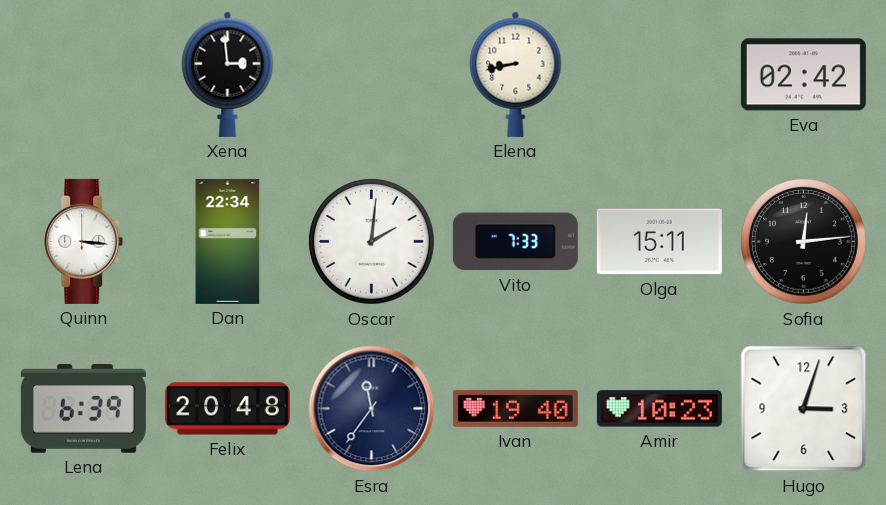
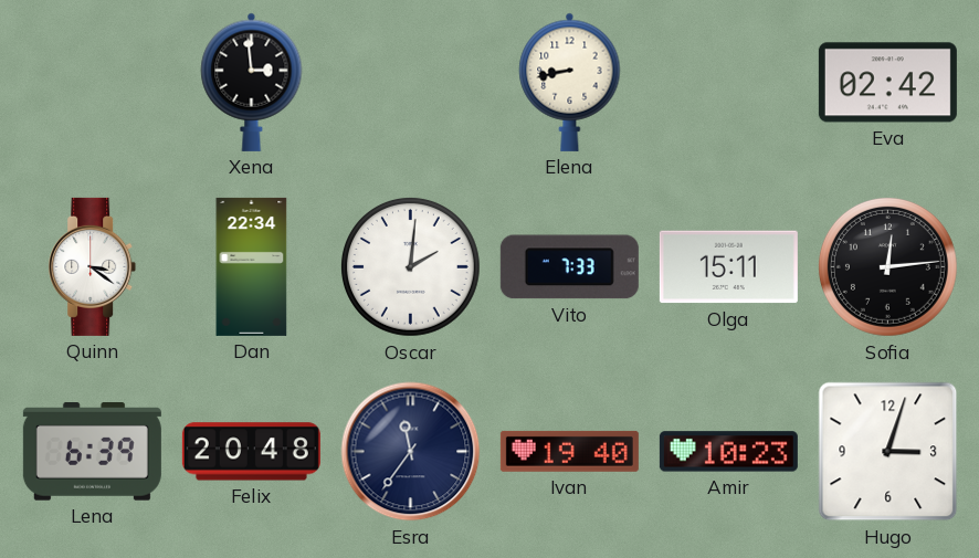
Quinn: 3:16 -> 3:21
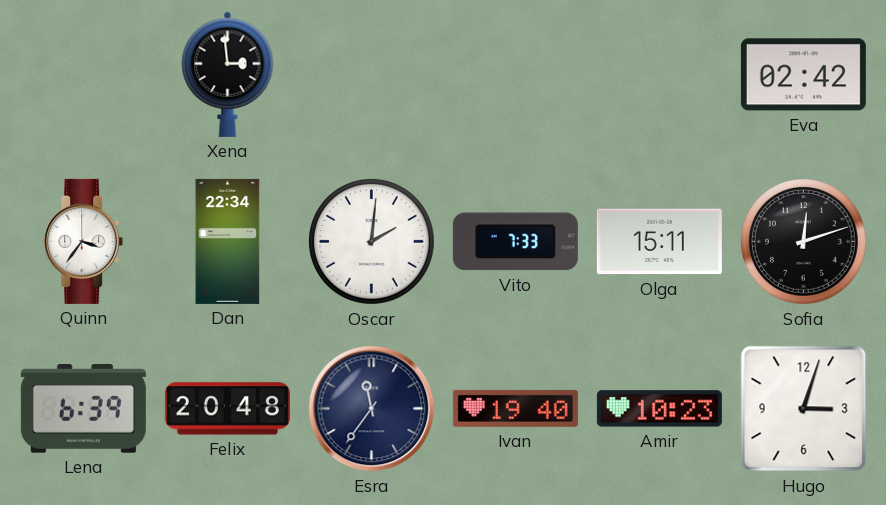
Elena: 8:43 -> none
Quinn: 3:21 -> 3:36
Sofia: 12:14 -> 12:12
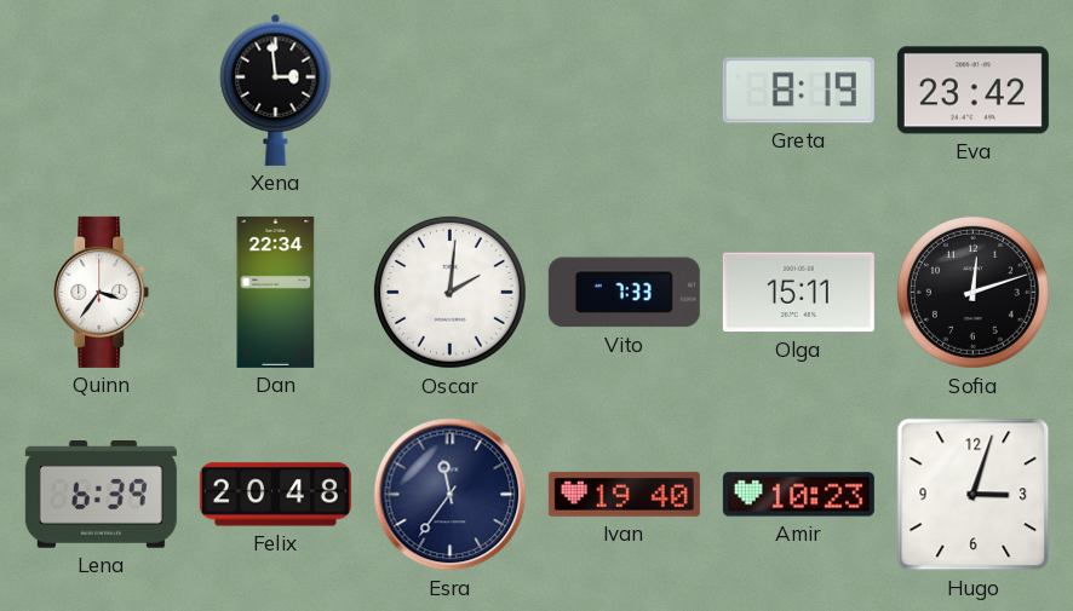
Greta: none -> 8:19
Eva: 02:42 -> 23:42
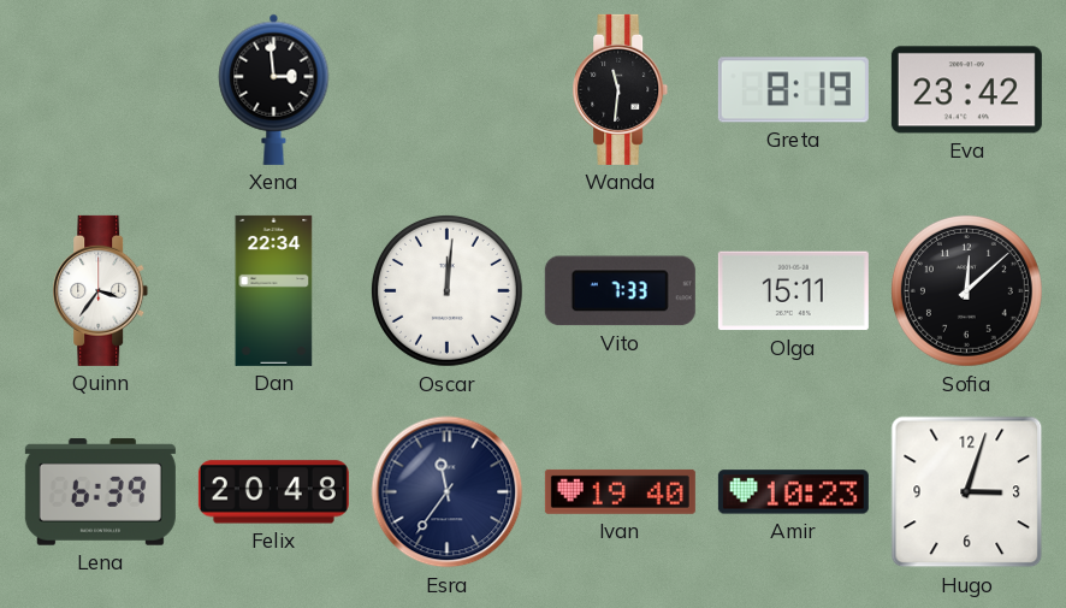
Wanda: none -> 11:31
Oscar: 2:01 -> 12:01
Sofia: 12:12 -> 12:08
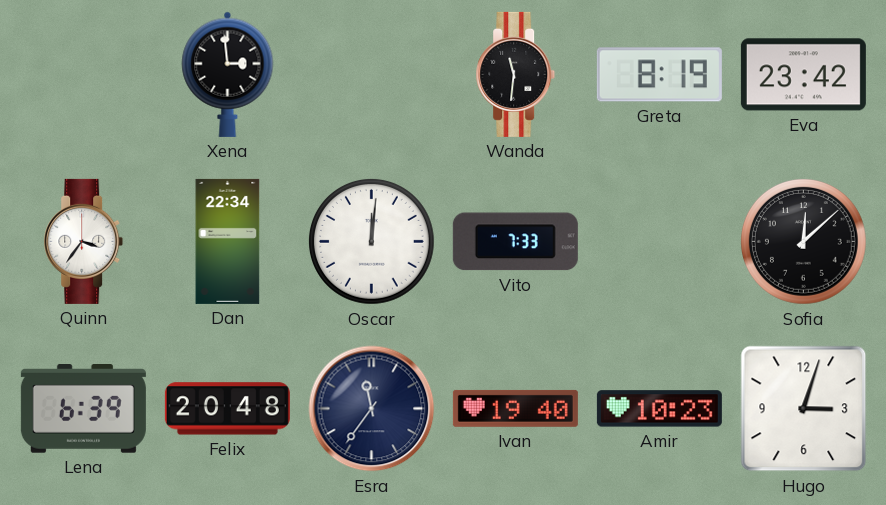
Olga: 15:11 -> none
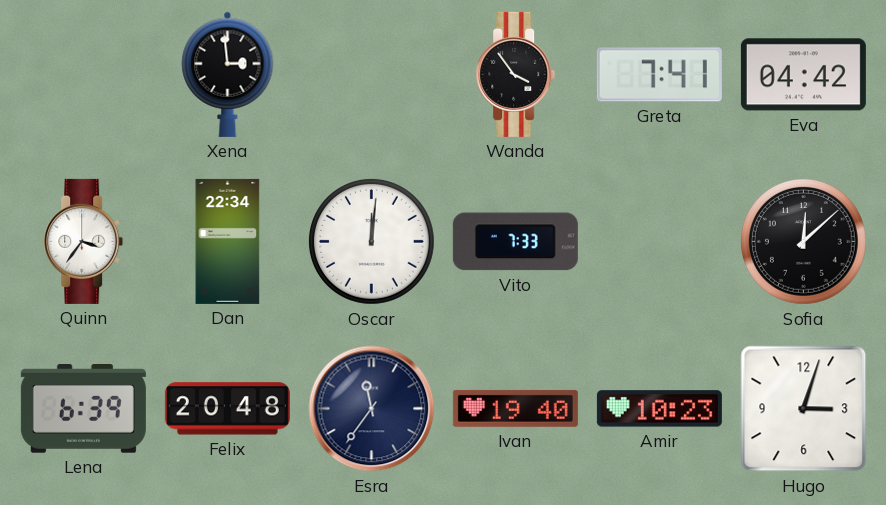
Wanda: 11:31 -> 3:54
Greta: 8:19 -> 7:41
Eva: 23:42 -> 04:42
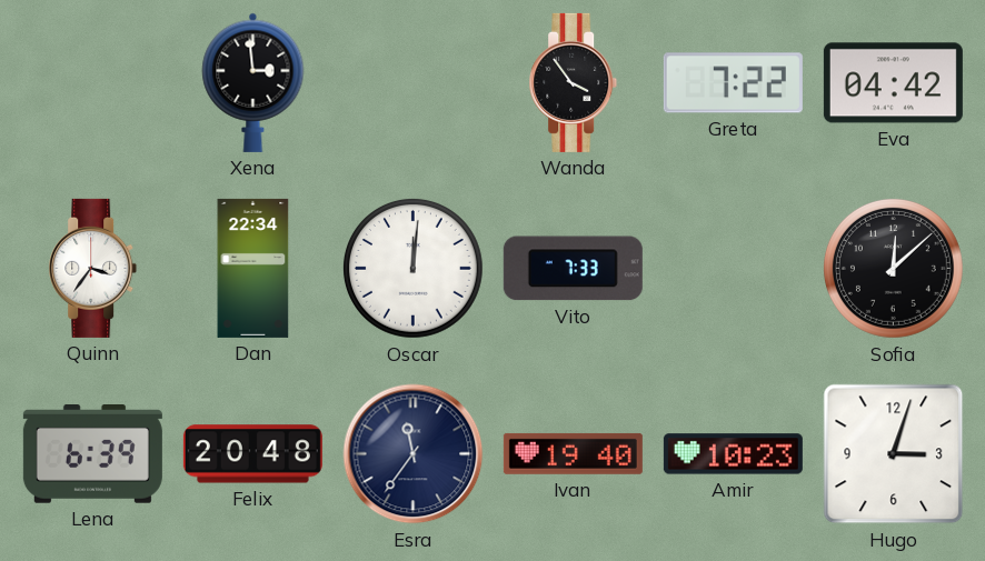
Greta: 7:41 -> 7:22
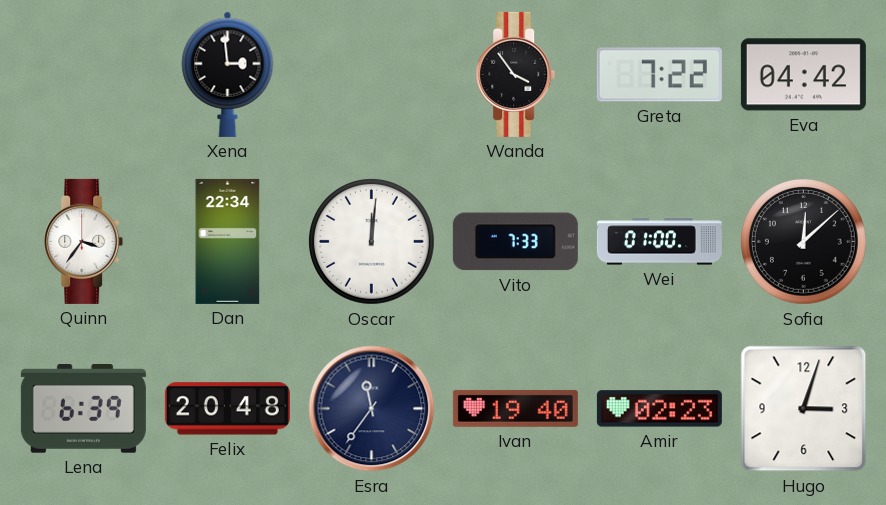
Wei: none -> 01:00
Amir: 10:23 -> 02:23
